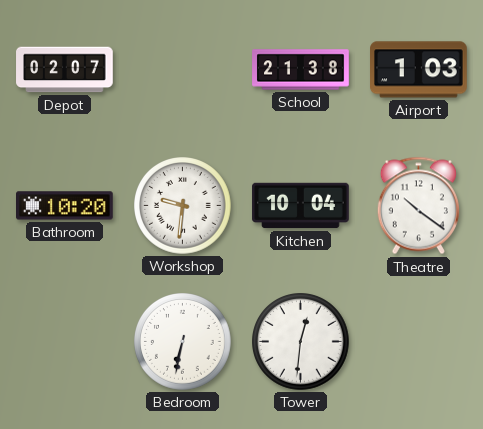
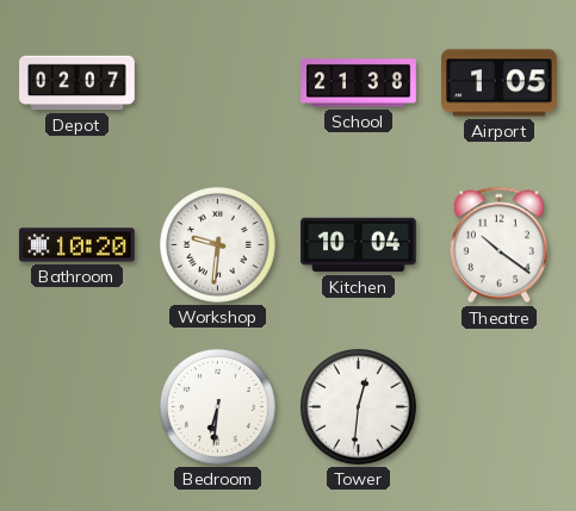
Airport: 1:03 -> 1:05
Bedroom: 6:32 -> 6:31
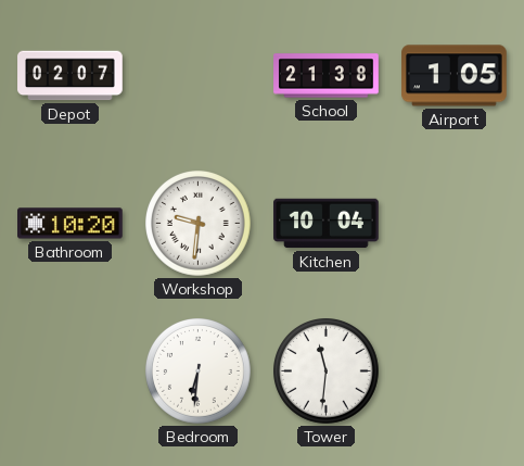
Theatre: 10:21 -> none
Tower: 12:31 -> 11:31
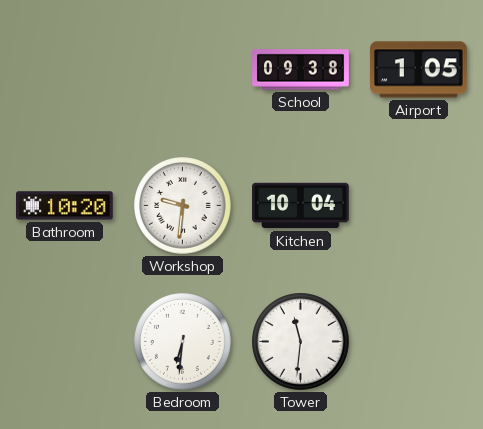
Depot: 02:07 -> none
School: 21:38 -> 09:38
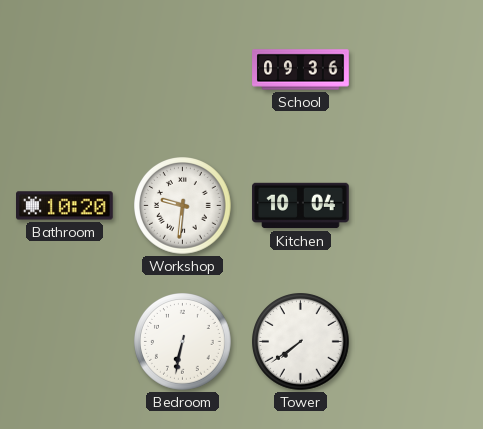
School: 09:38 -> 09:36
Airport: 1:05 -> none
Bedroom: 6:31 -> 6:32
Tower: 11:31 -> 7:39
